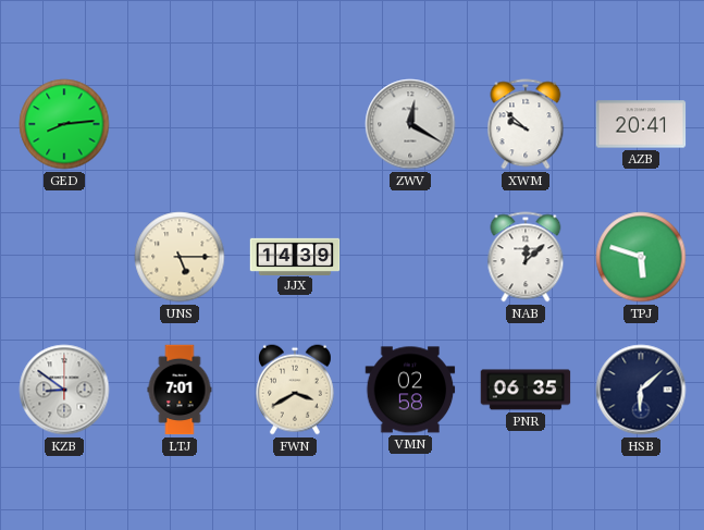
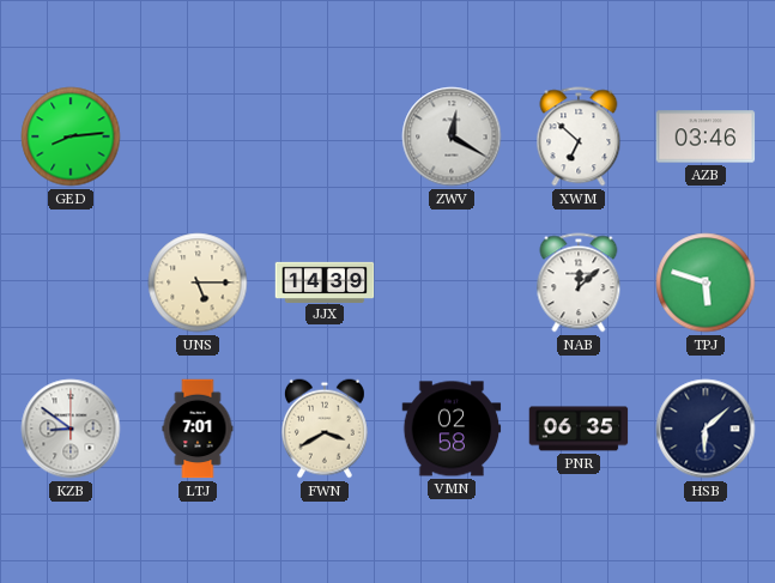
XWM: 9:52 -> 6:52
AZB: 20:41 -> 03:46
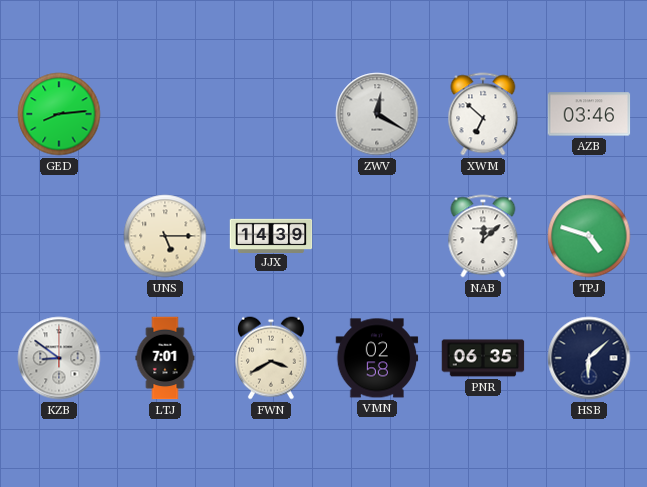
TPJ: 5:48 -> 4:48
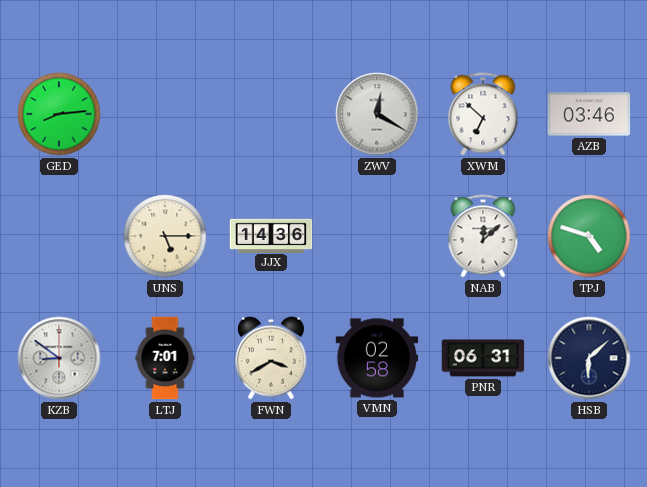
JJX: 14:39 -> 14:36
PNR: 06:35 -> 06:31
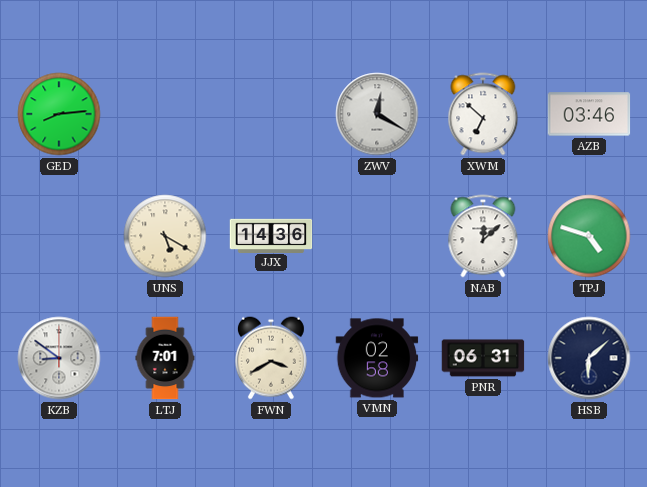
UNS: 5:15 -> 5:20
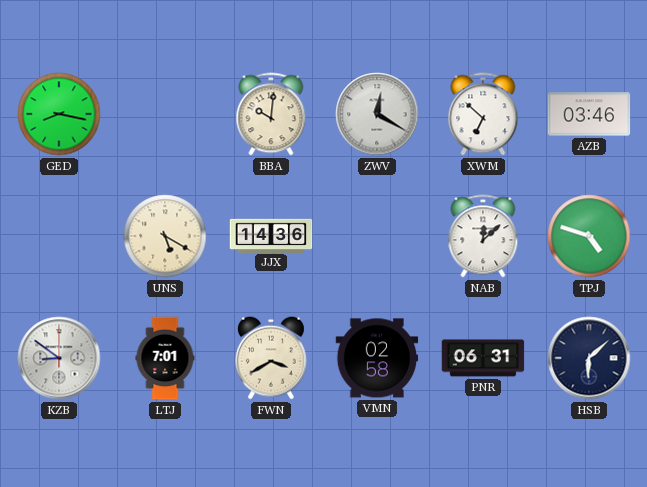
GED: 8:14 -> 8:17
BBA: none -> 10:01
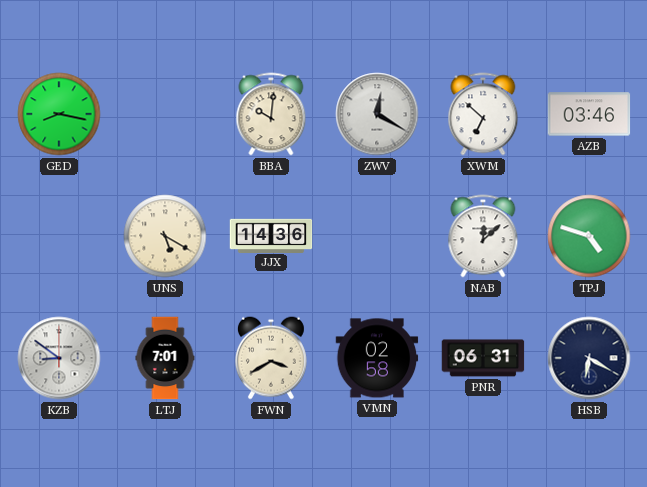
HSB: 6:08 -> 6:20
